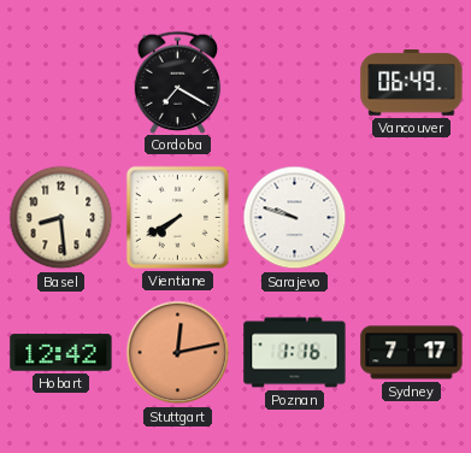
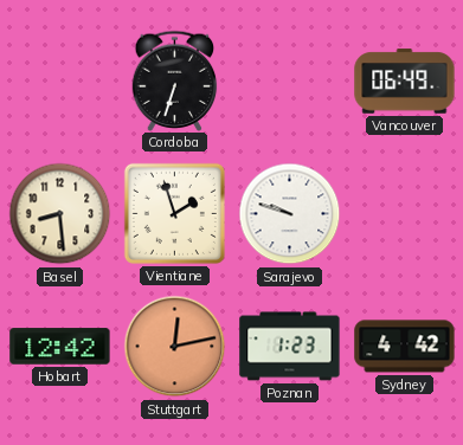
Cordoba: 7:20 -> 6:33
Vientiane: 7:40 -> 1:57
Poznan: 1:16 -> 1:23
Sydney: 7:17 -> 4:42
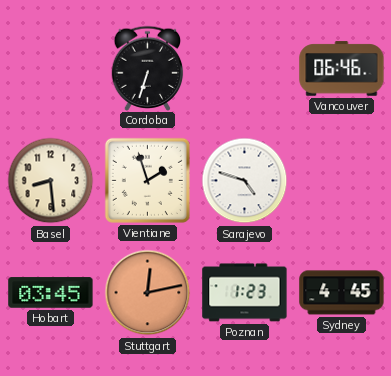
Vancouver: 06:49 -> 06:46
Sarajevo: 9:48 -> 4:48
Hobart: 12:42 -> 03:45
Sydney: 4:42 -> 4:45
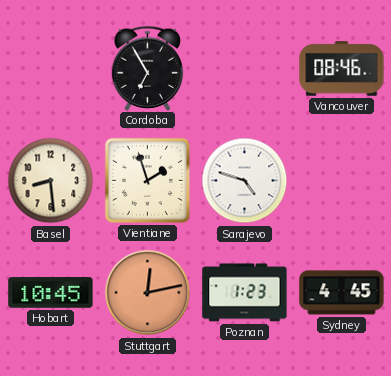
Cordoba: 6:33 -> 6:55
Vancouver: 06:46 -> 08:46
Hobart: 03:45 -> 10:45
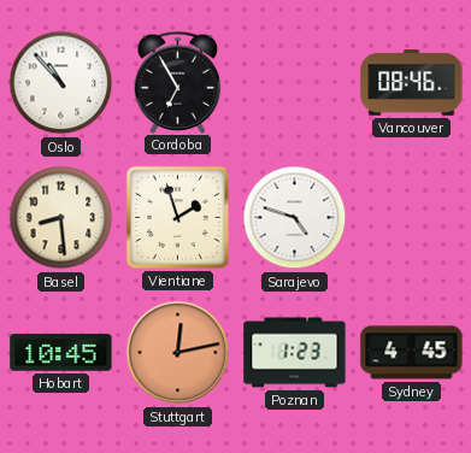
Oslo: none -> 10:53
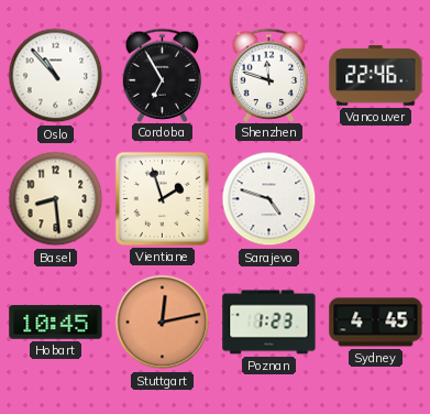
Shenzhen: none -> 11:48
Vancouver: 08:46 -> 22:46
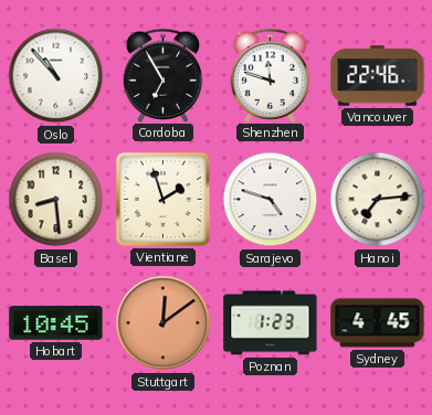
Hanoi: none -> 7:14
Stuttgart: 12:13 -> 12:09
